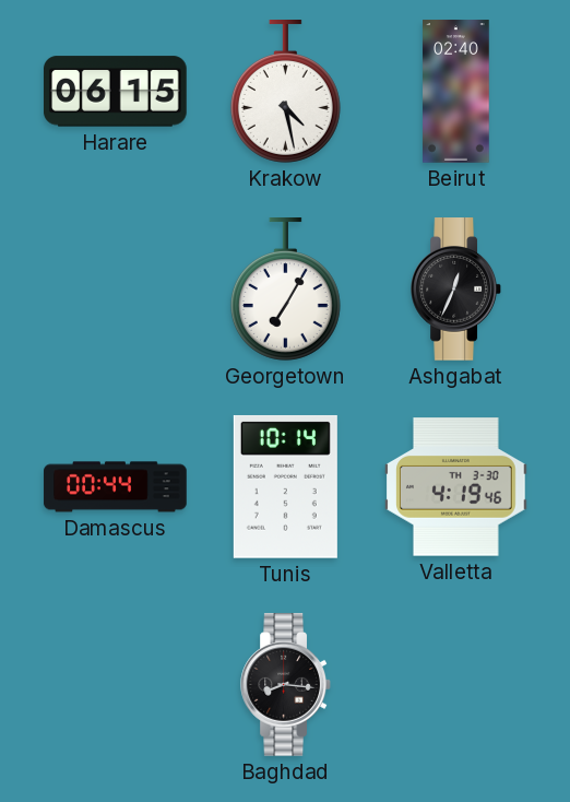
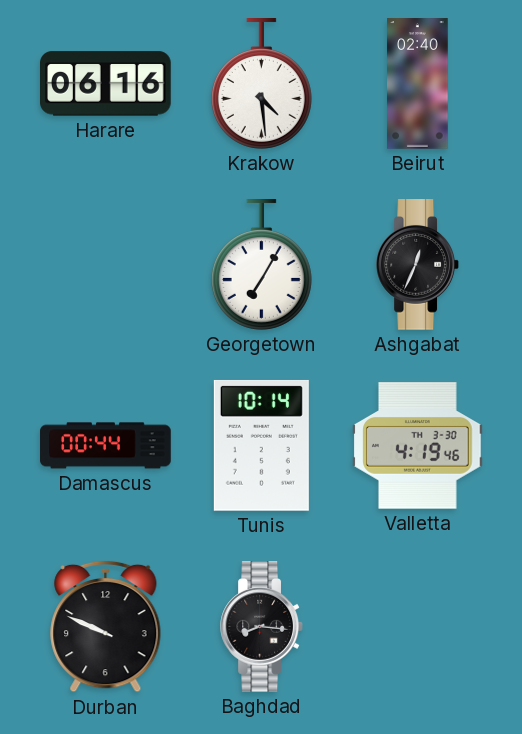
Harare: 06:15 -> 06:16
Krakow: 4:28 -> 4:29
Durban: none -> 9:49
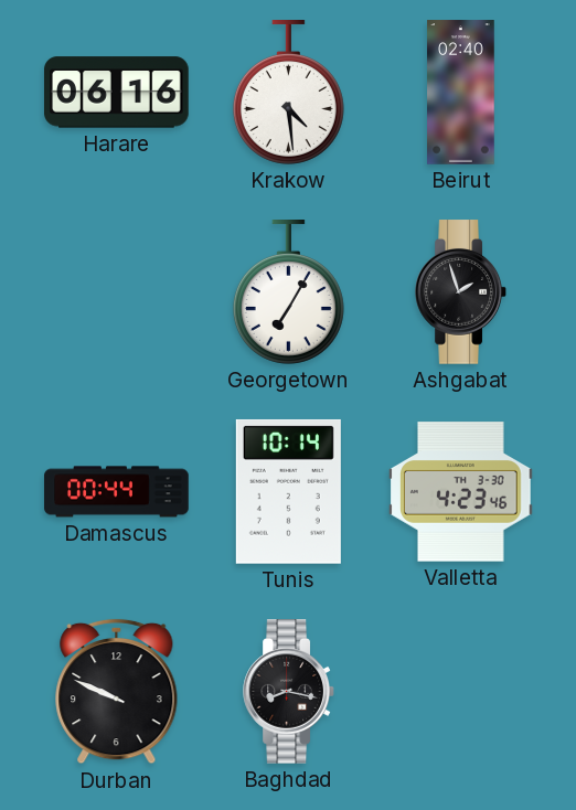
Ashgabat: 12:34 -> 1:57
Valletta: 4:19 -> 4:23
Baghdad: 8:16 -> 8:17
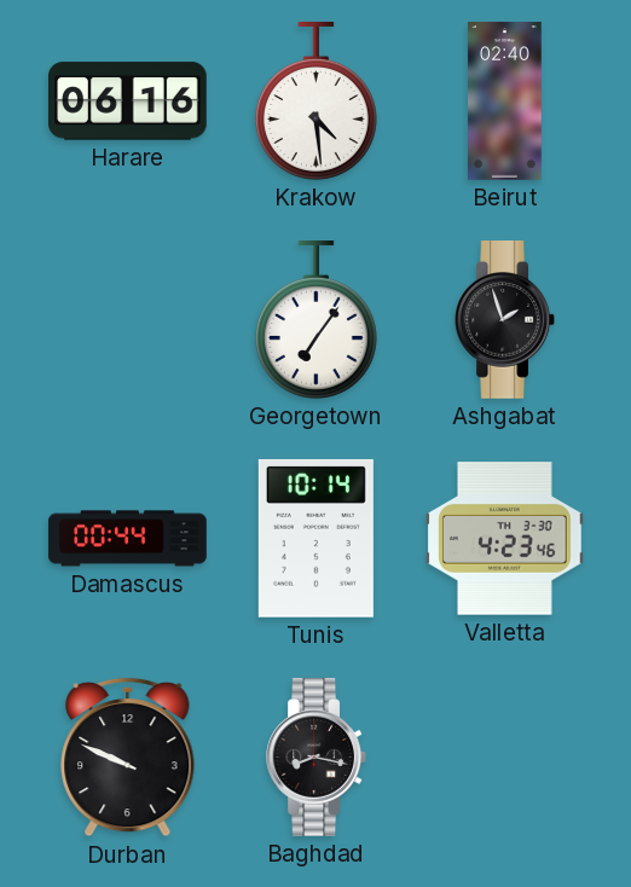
Georgetown: 7:05 -> 7:06
